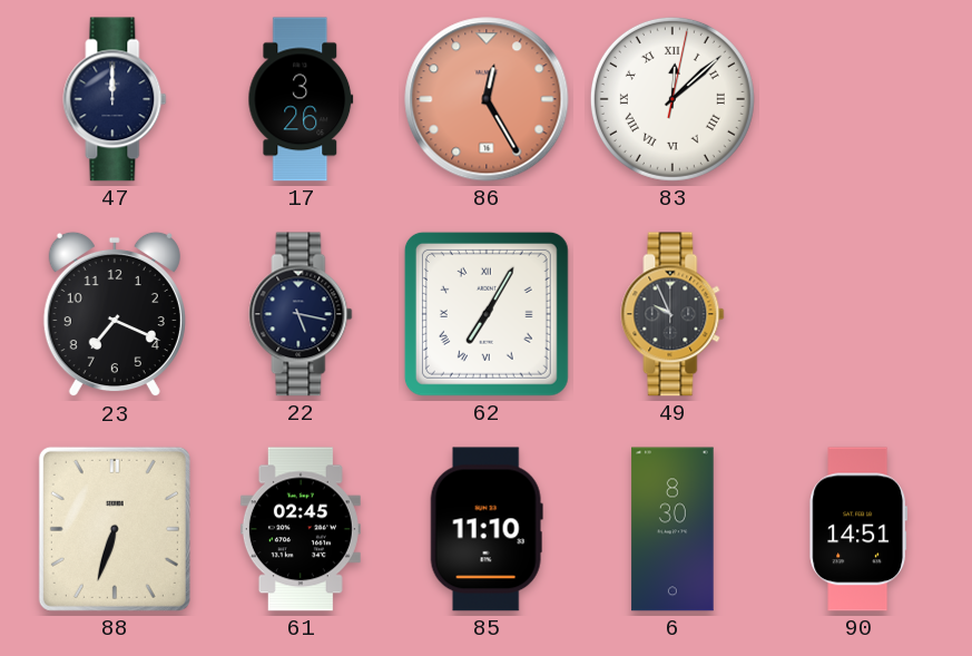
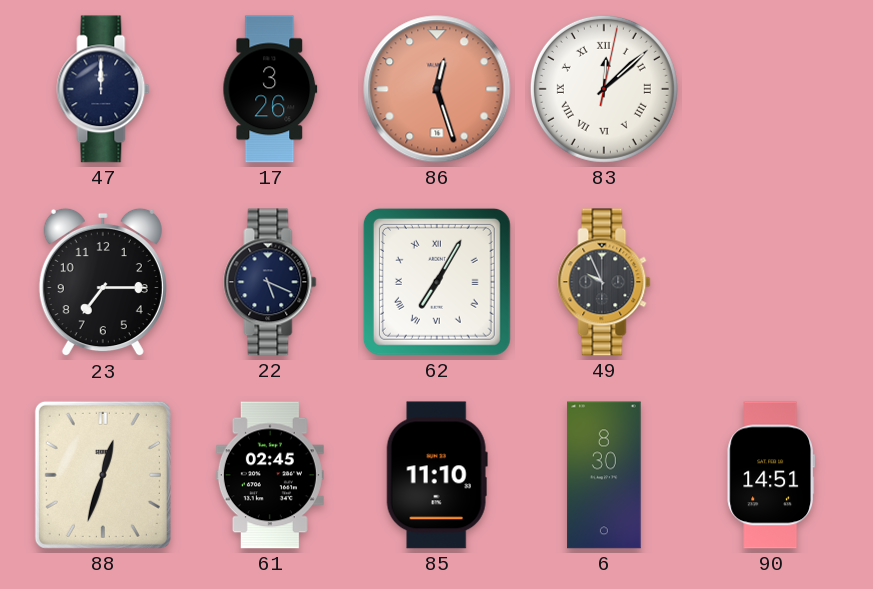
86: 12:25 -> 12:27
23: 7:19 -> 7:15
22: 5:17 -> 5:19
88: 6:33 -> 12:33
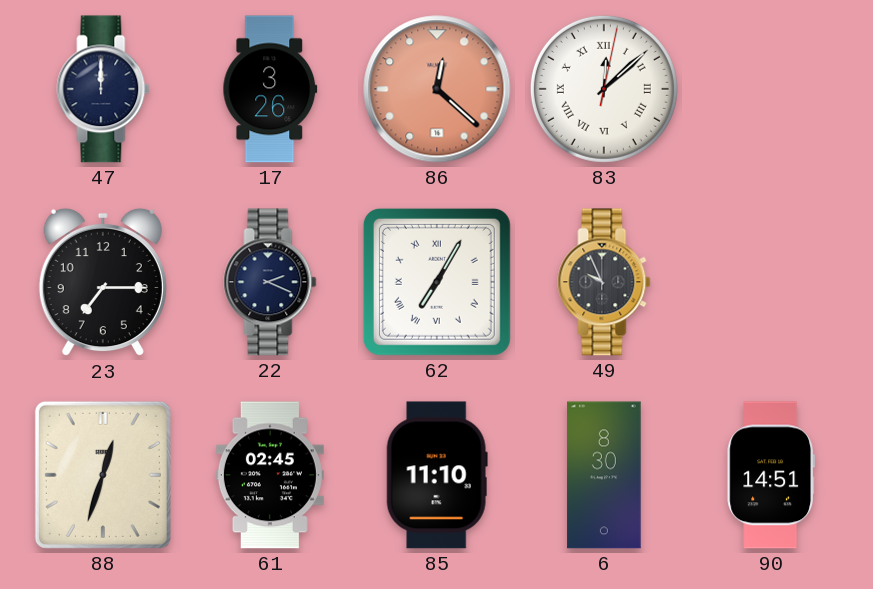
86: 12:27 -> 12:22
22: 5:19 -> 2:19
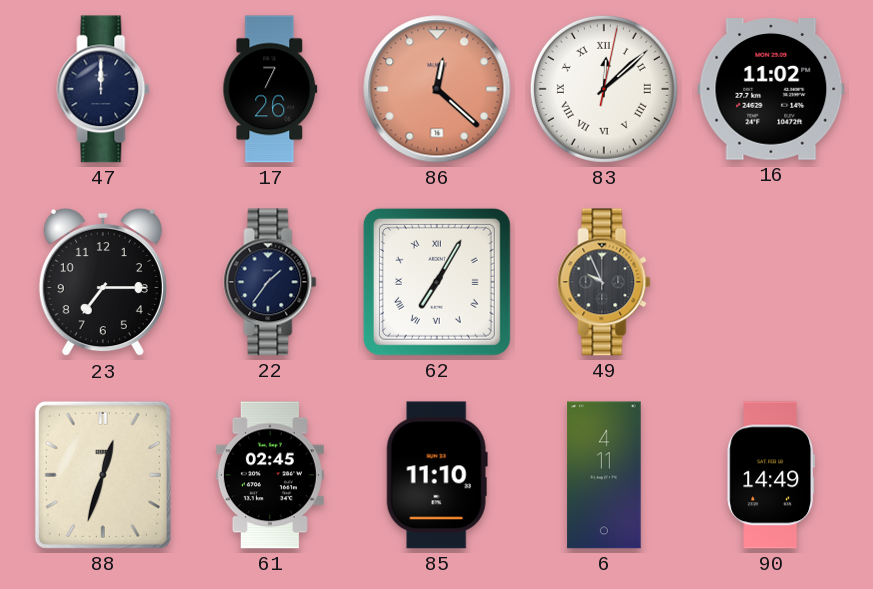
17: 3:26 -> 7:26
16: none -> 11:02
22: 2:19 -> 1:36
6: 8:30 -> 4:11
90: 14:51 -> 14:49
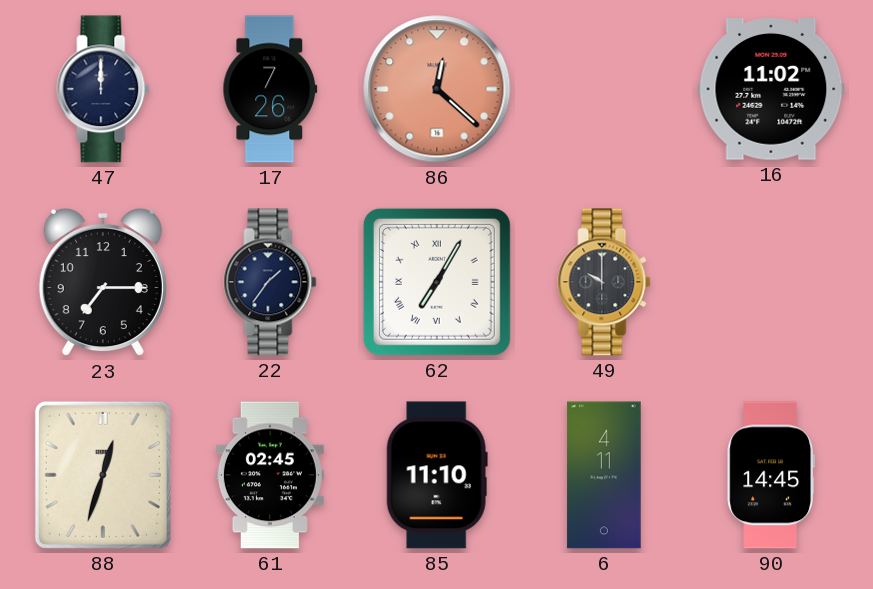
83: 12:08 -> none
49: 9:56 -> 10:00
90: 14:49 -> 14:45
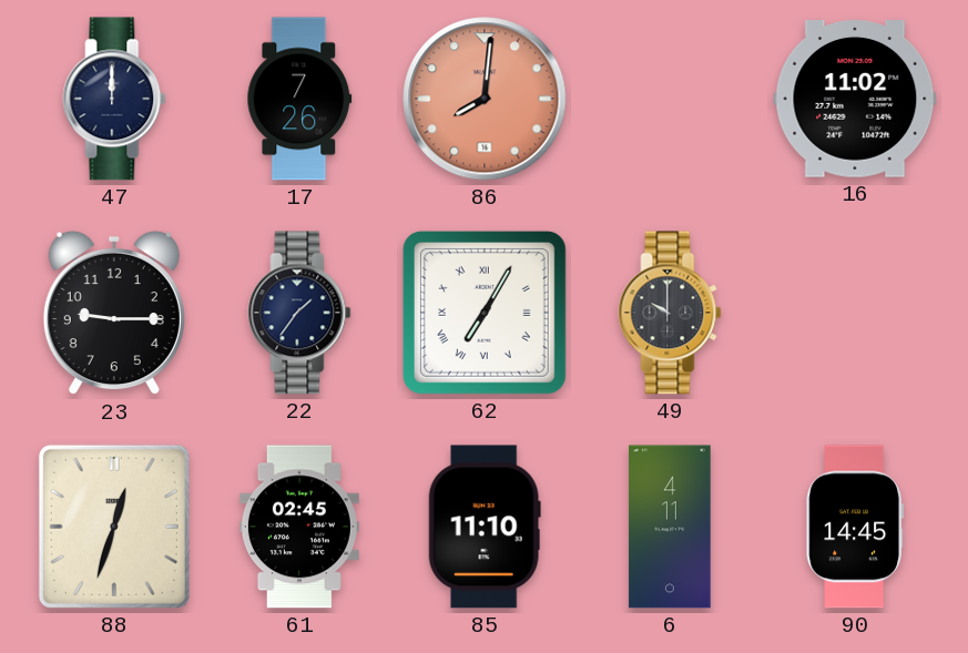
86: 12:22 -> 8:01
23: 7:15 -> 9:15
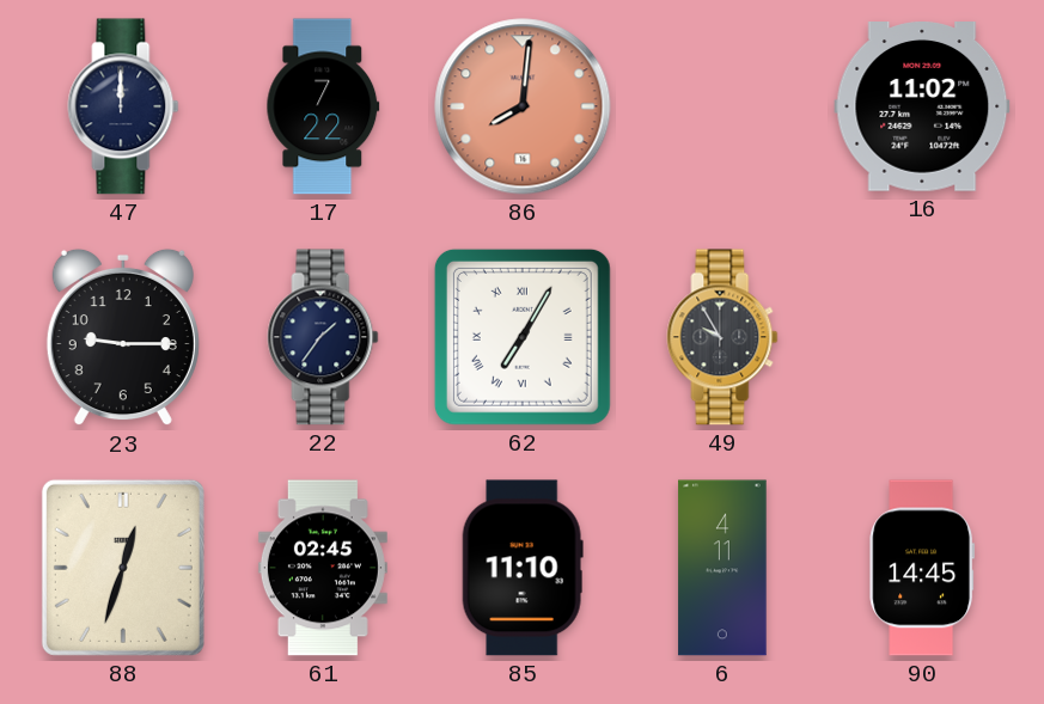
17: 7:26 -> 7:22
49: 10:00 -> 9:55
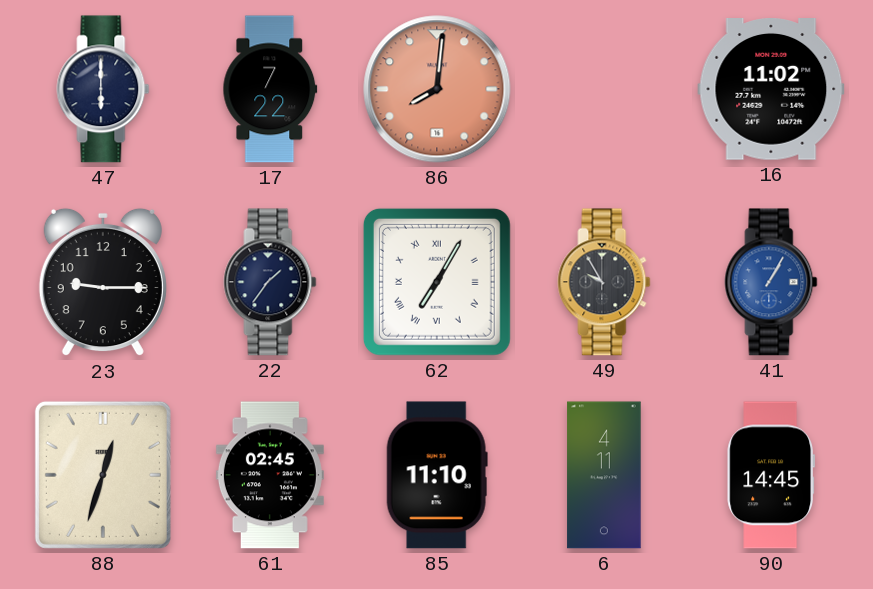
47: 12:00 -> 6:00
41: none -> 1:05
